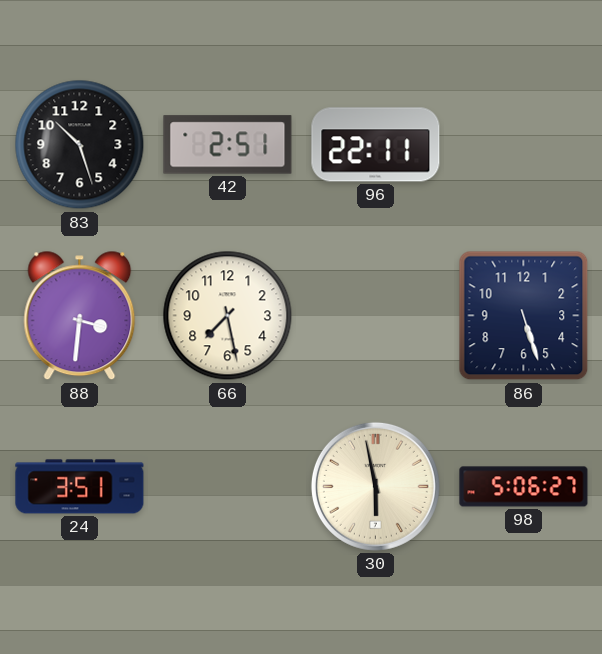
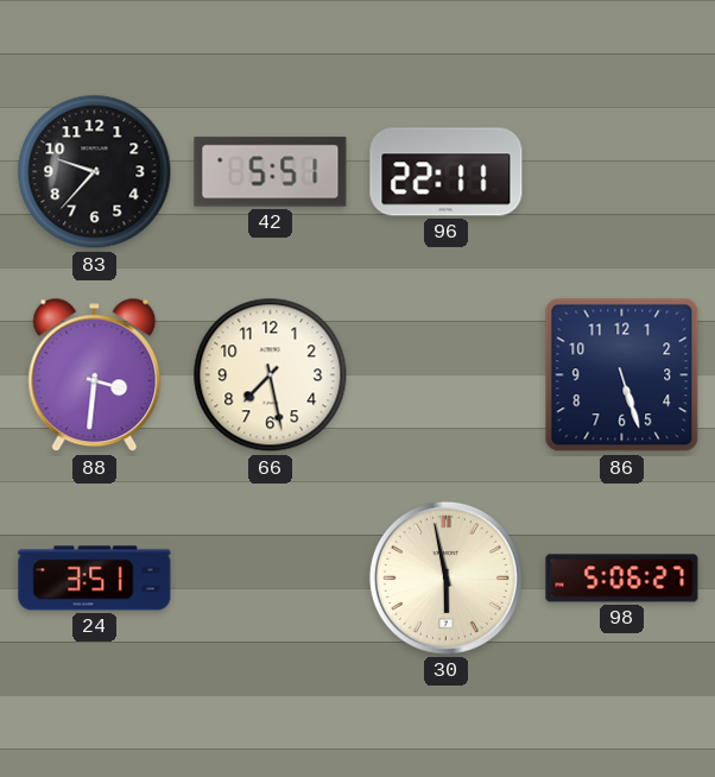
83: 10:27 -> 9:37
42: 2:51 -> 5:51
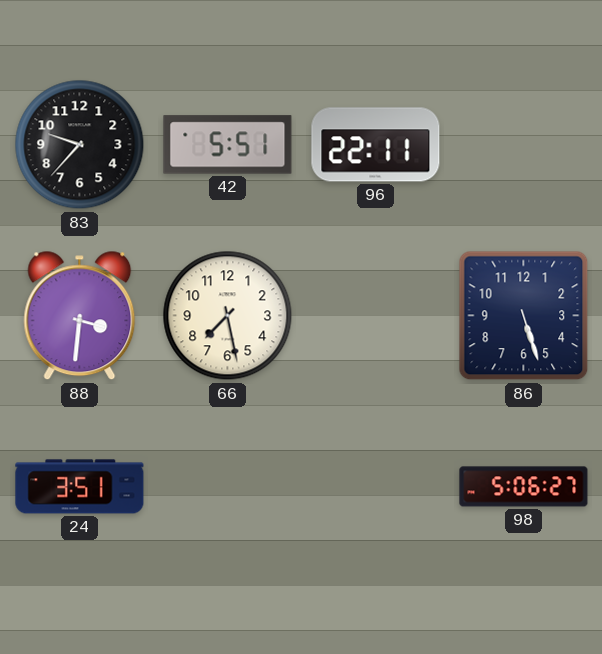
30: 5:58 -> none
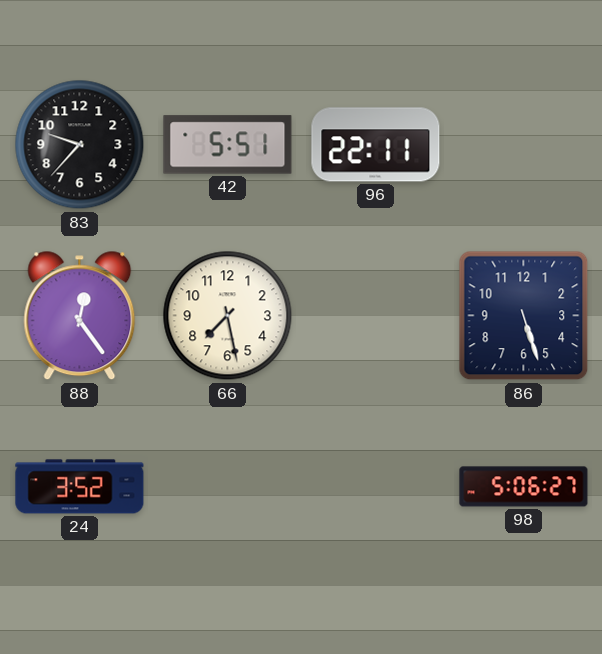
88: 3:31 -> 12:24
24: 3:51 -> 3:52
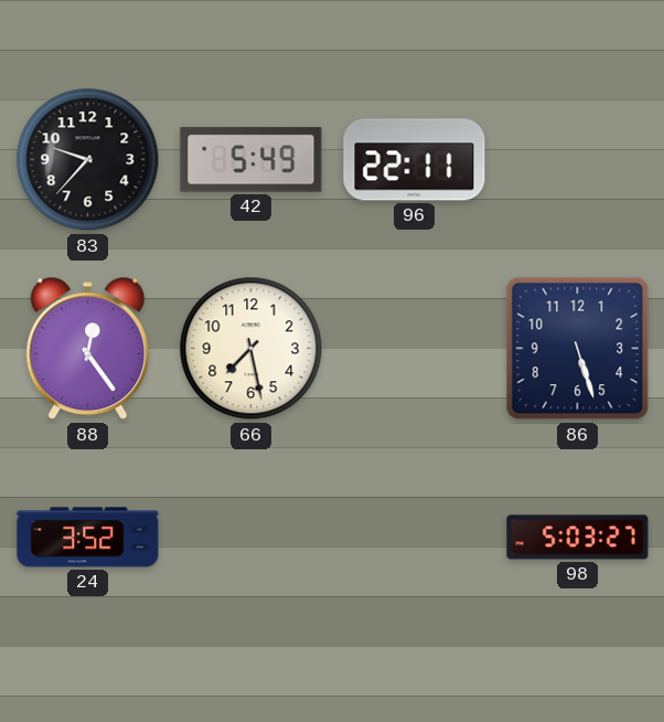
42: 5:51 -> 5:49
98: 5:06 -> 5:03
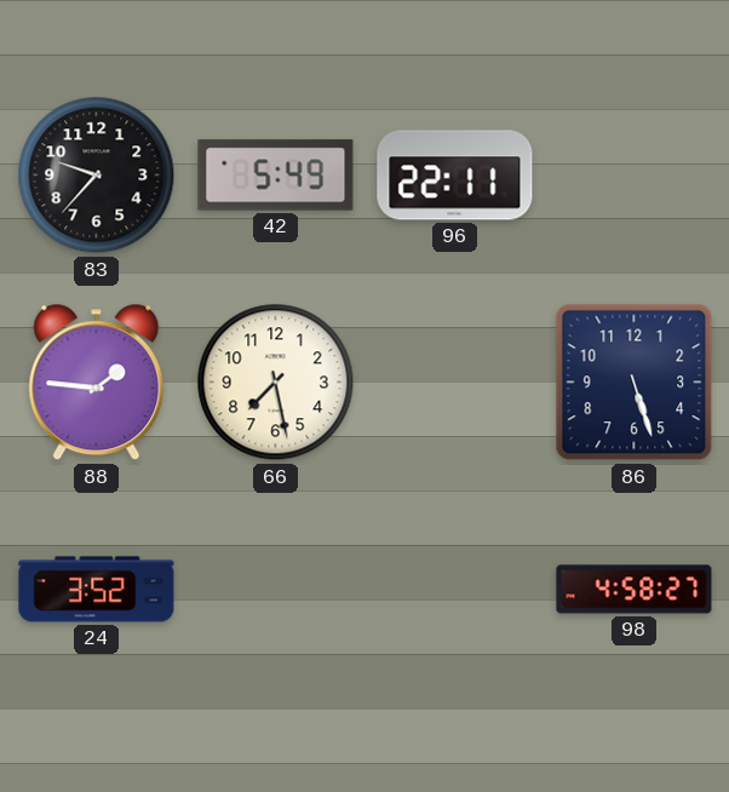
88: 12:24 -> 1:46
98: 5:03 -> 4:58
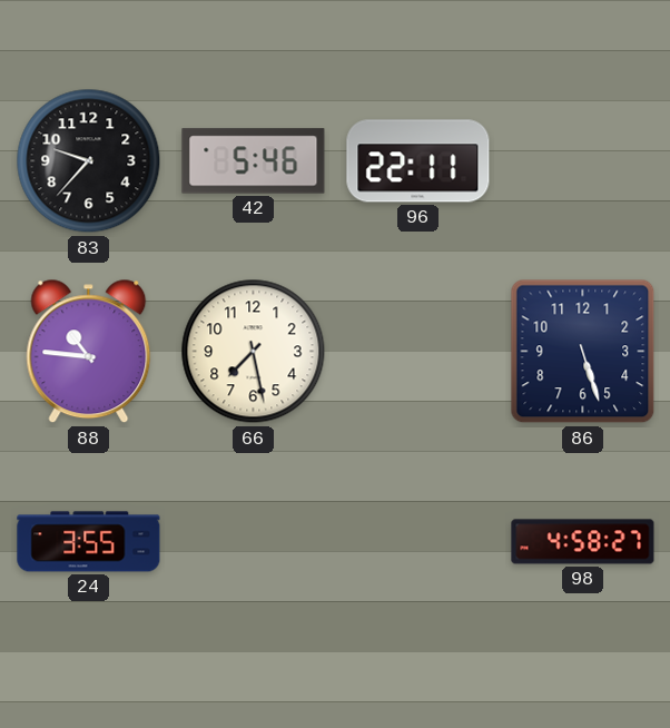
42: 5:49 -> 5:46
88: 1:46 -> 10:46
24: 3:52 -> 3:55
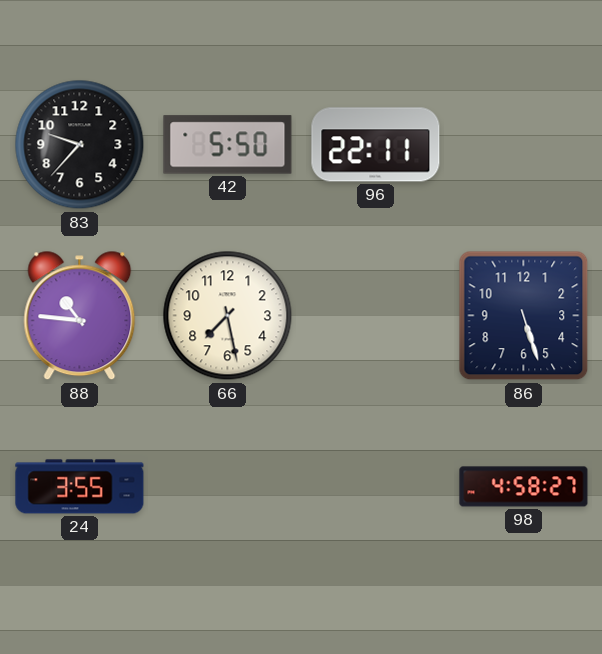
42: 5:46 -> 5:50
